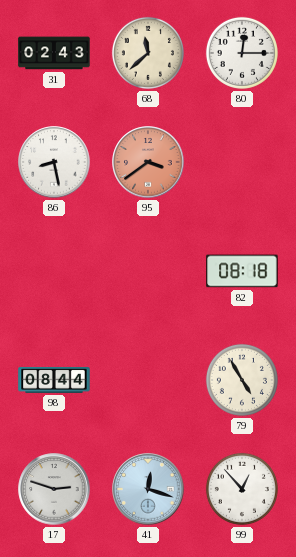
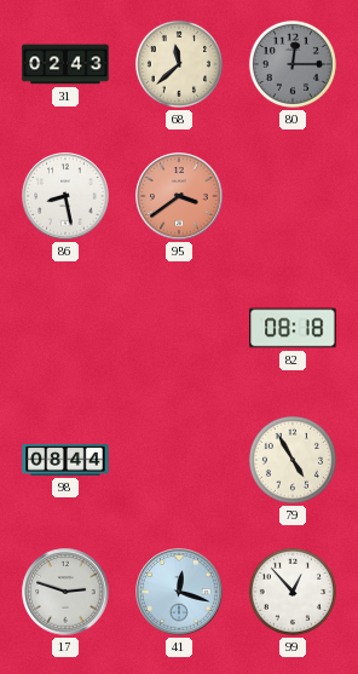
80 dial: white -> grey
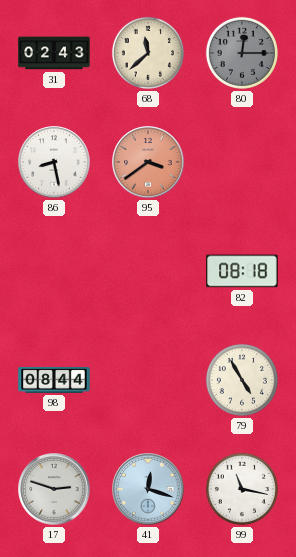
99: 12:53 -> 11:17
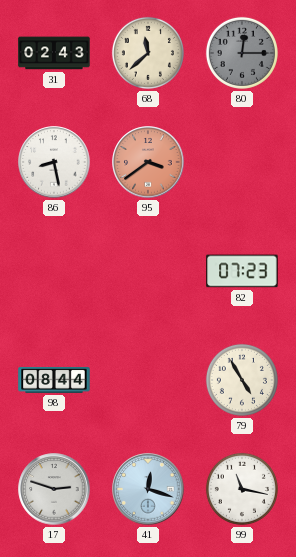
82: 08:18 -> 07:23
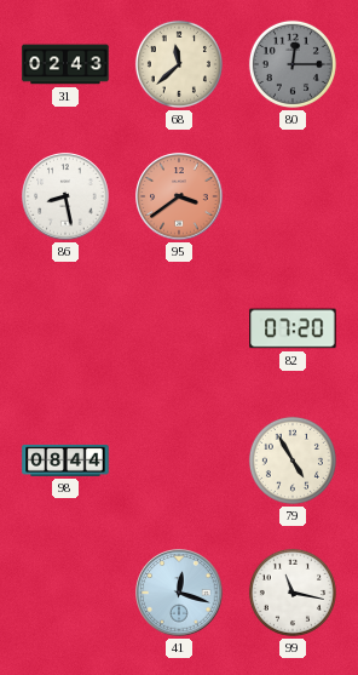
82: 07:23 -> 07:20
17: 2:48 -> none
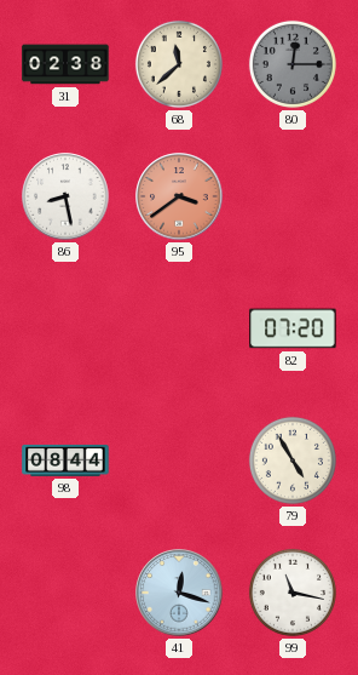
31: 02:43 -> 02:38
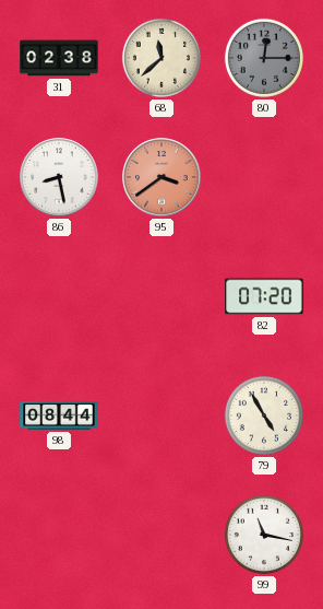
41: 12:18 -> none
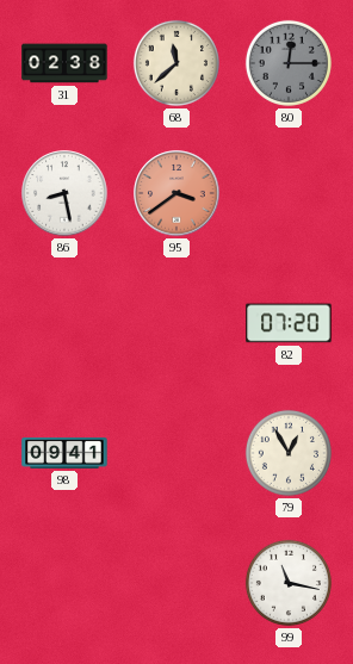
98: 08:44 -> 09:41
79: 4:55 -> 12:55
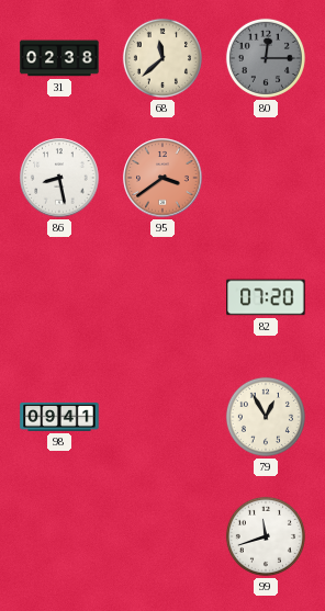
99: 11:17 -> 11:42
